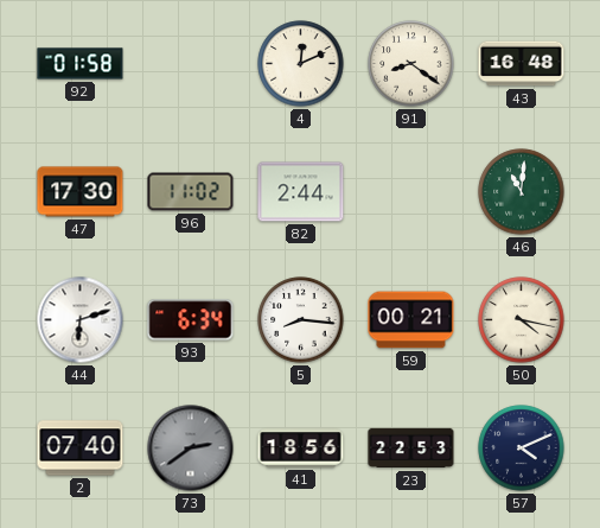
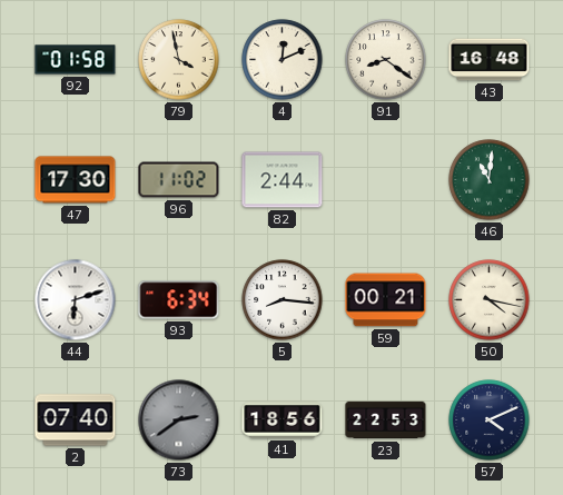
79: none -> 3:58
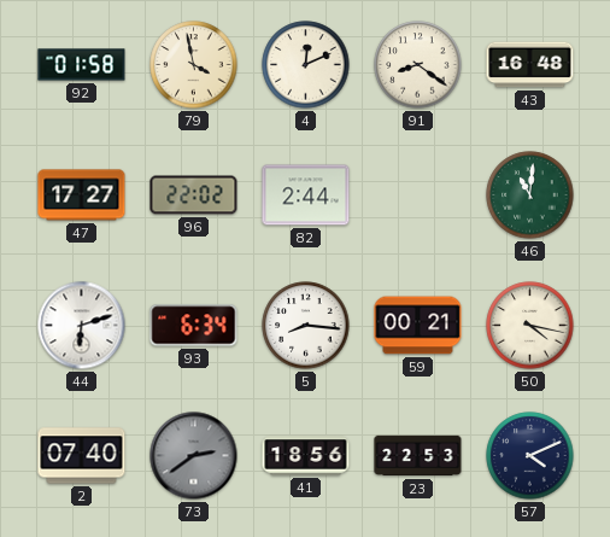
47: 17:30 -> 17:27
96: 11:02 -> 22:02
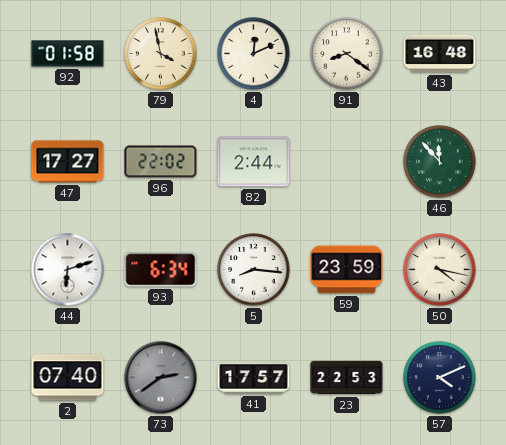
46: 11:01 -> 11:53
59: 00:21 -> 23:59
41: 18:56 -> 17:57
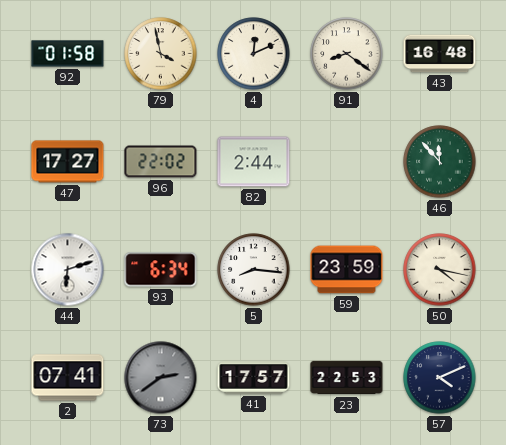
2: 07:40 -> 07:41
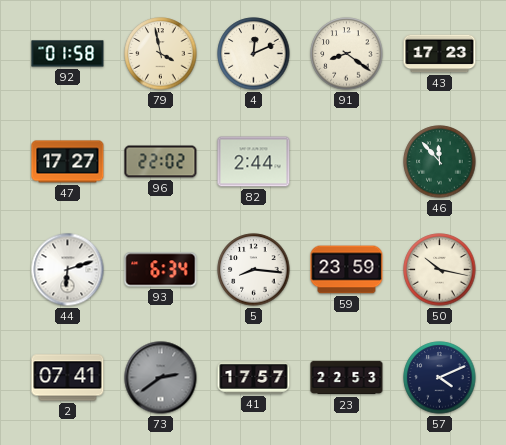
43: 16:48 -> 17:23
50: 4:17 -> 10:17
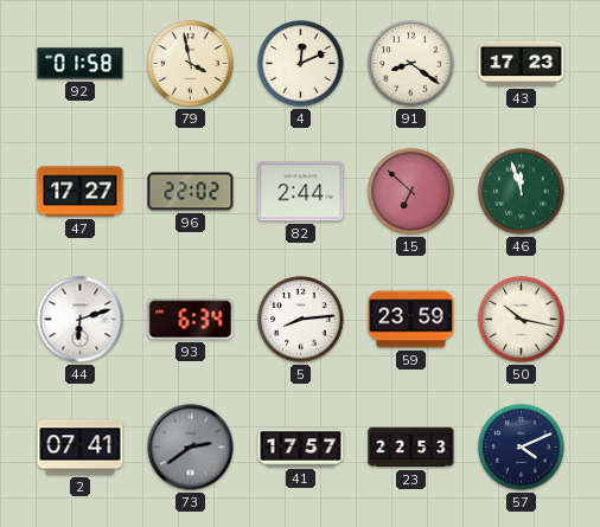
15: none -> 6:52
46: 11:53 -> 11:57
5: 8:16 -> 8:14
